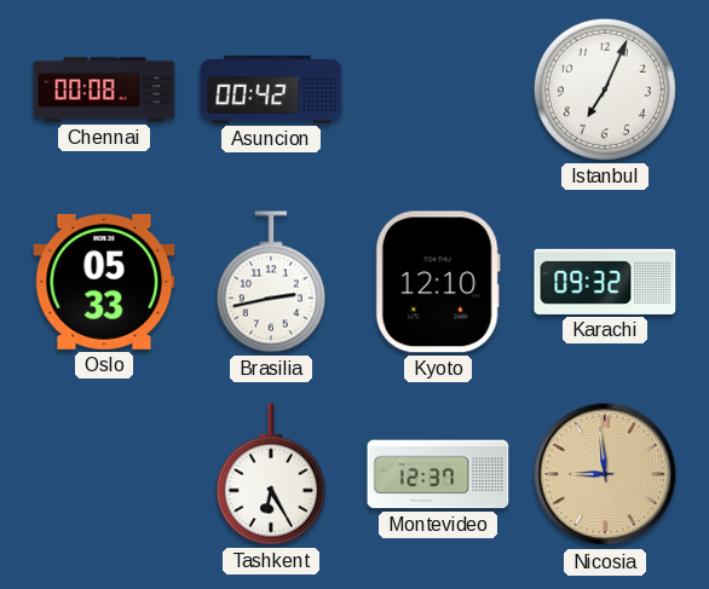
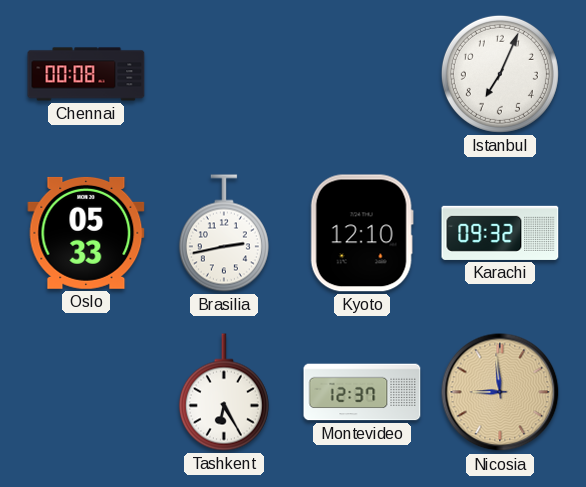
Asuncion: 00:42 -> none
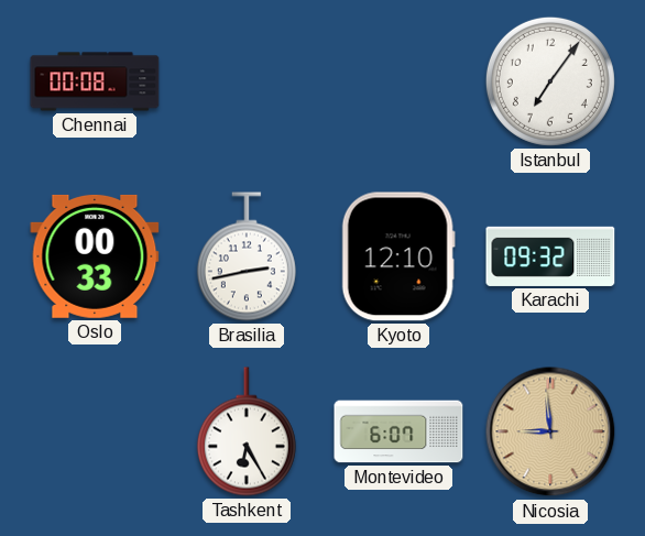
Istanbul: 7:04 -> 7:06
Oslo: 05:33 -> 00:33
Montevideo: 12:37 -> 6:07
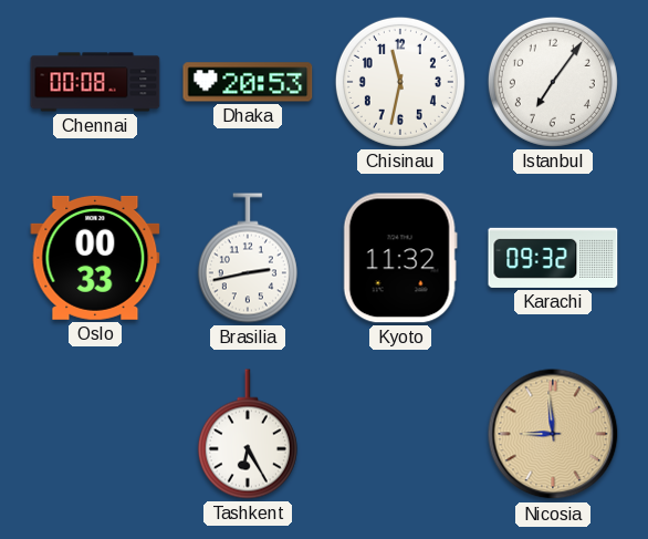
Dhaka: none -> 20:53
Chisinau: none -> 11:32
Kyoto: 12:10 -> 11:32
Montevideo: 6:07 -> none
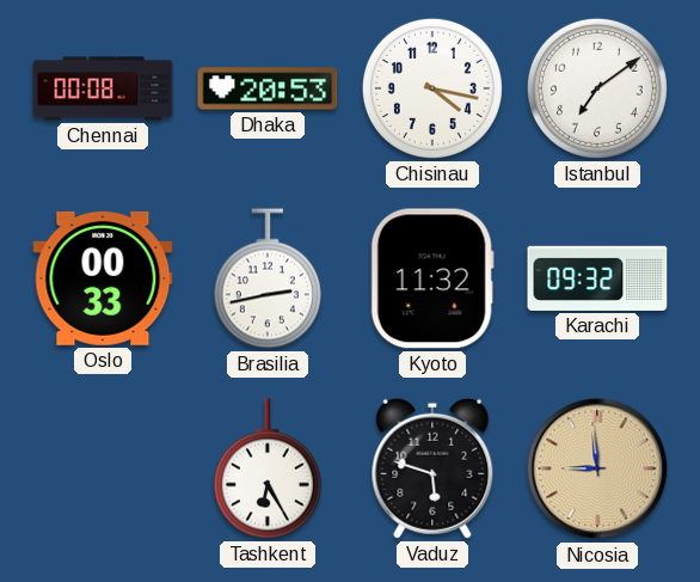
Chisinau: 11:32 -> 4:17
Istanbul: 7:06 -> 7:09
Vaduz: none -> 5:48
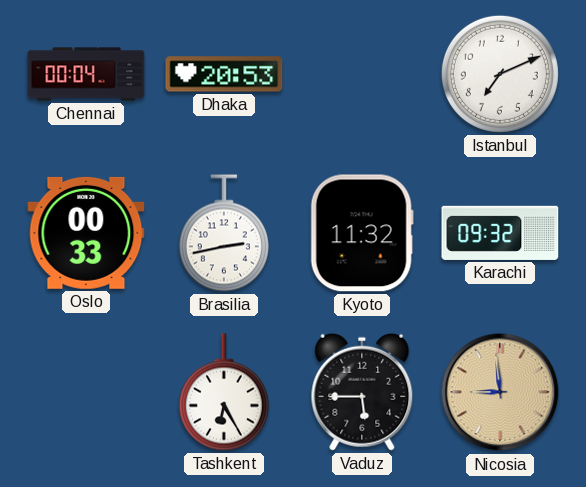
Chennai: 00:08 -> 00:04
Chisinau: 4:17 -> none
Istanbul: 7:09 -> 7:11
Vaduz: 5:48 -> 5:45
